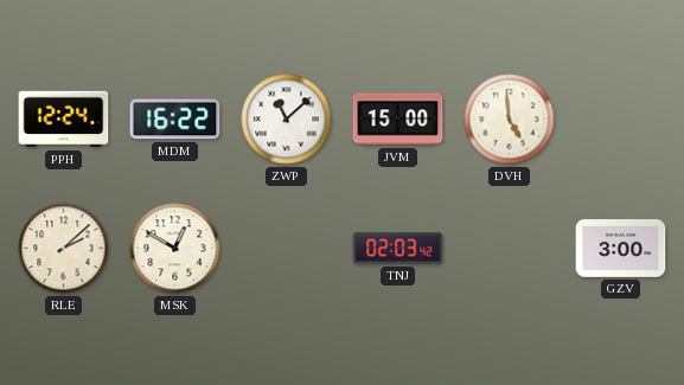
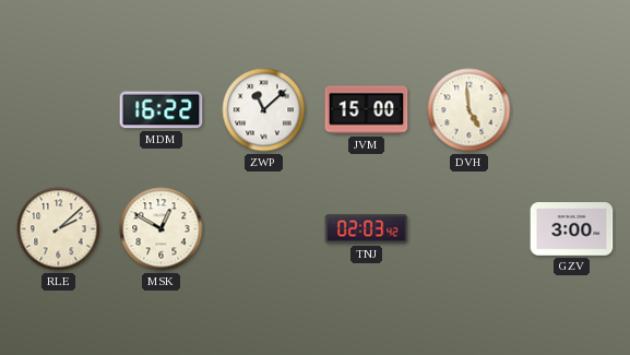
PPH: 12:24 -> none
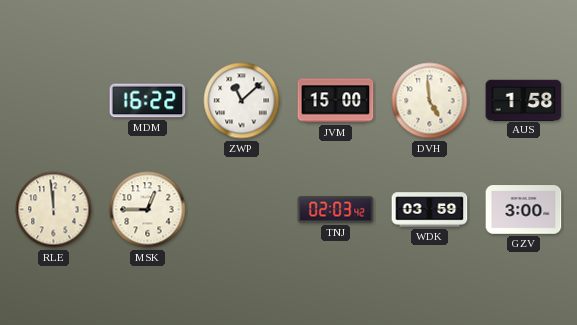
AUS: none -> 1:58
RLE: 2:08 -> 11:59
MSK: 12:50 -> 12:45
WDK: none -> 03:59
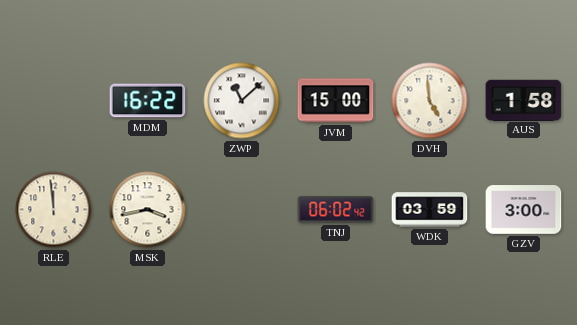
MSK: 12:45 -> 3:43
TNJ: 02:03 -> 06:02
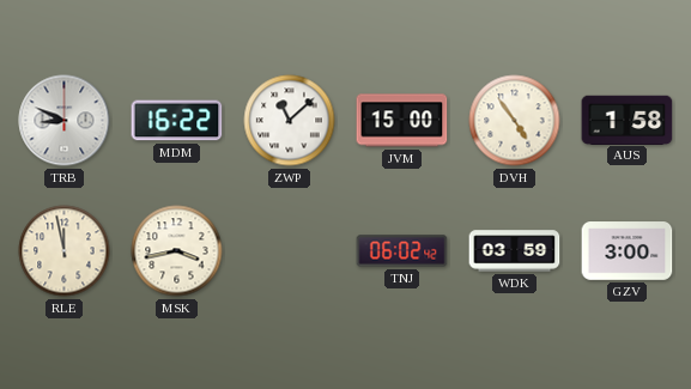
TRB: none -> 8:49
DVH: 4:59 -> 4:54
RLE: 11:59 -> 11:58
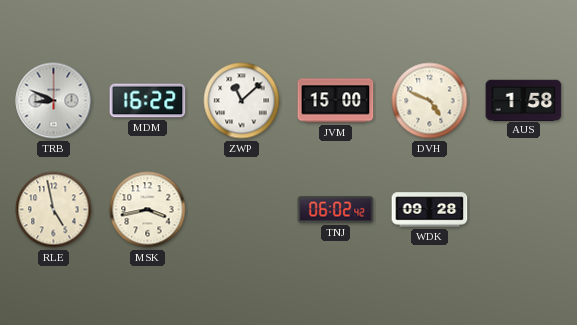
DVH: 4:54 -> 4:49
RLE: 11:58 -> 4:58
WDK: 03:59 -> 09:28
GZV: 3:00 -> none
